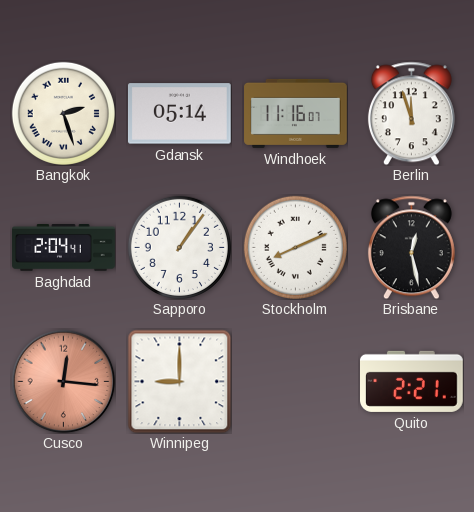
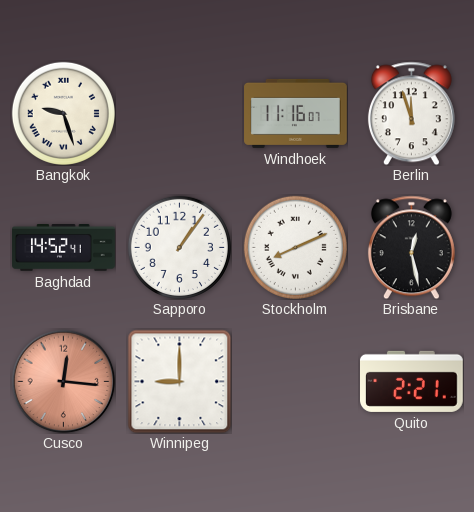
Bangkok: 2:27 -> 9:27
Gdansk: 05:14 -> none
Baghdad: 2:04 -> 14:52
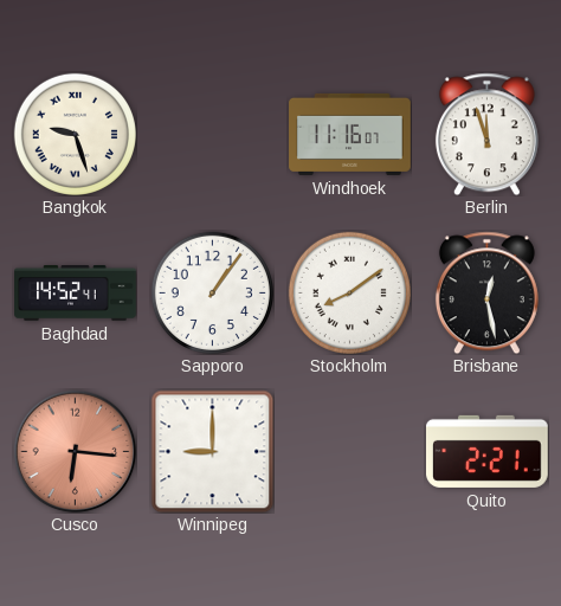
Stockholm: 8:11 -> 8:09
Cusco: 12:16 -> 6:16
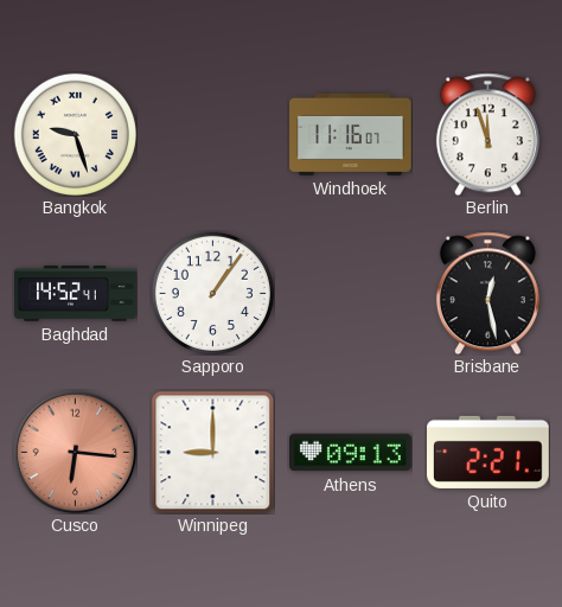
Stockholm: 8:09 -> none
Athens: none -> 09:13
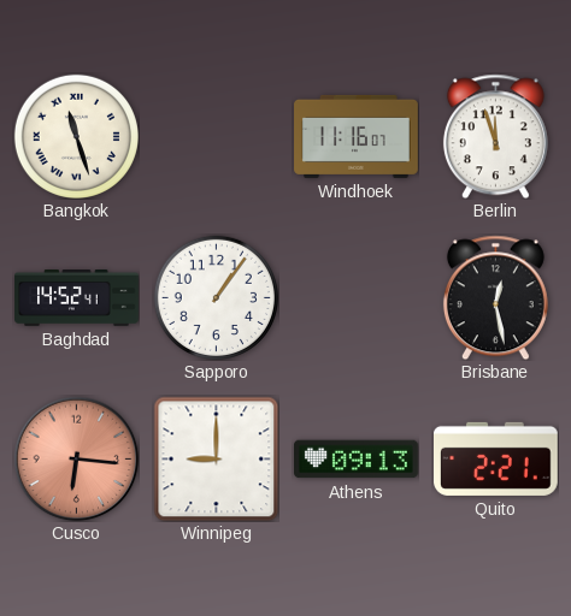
Bangkok: 9:27 -> 11:27
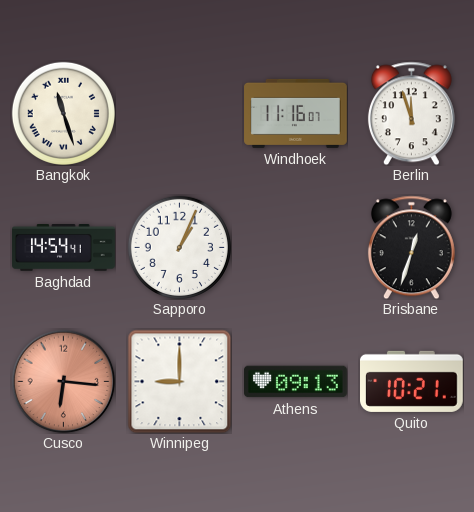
Baghdad: 14:52 -> 14:54
Sapporo: 1:06 -> 1:04
Brisbane: 12:28 -> 12:33
Quito: 2:21 -> 10:21
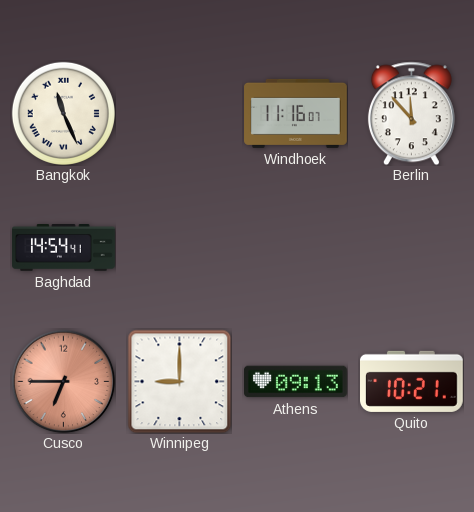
Bangkok: 11:27 -> 11:26
Berlin: 11:57 -> 11:53
Sapporo: 1:04 -> none
Brisbane: 12:33 -> none
Cusco: 6:16 -> 6:45
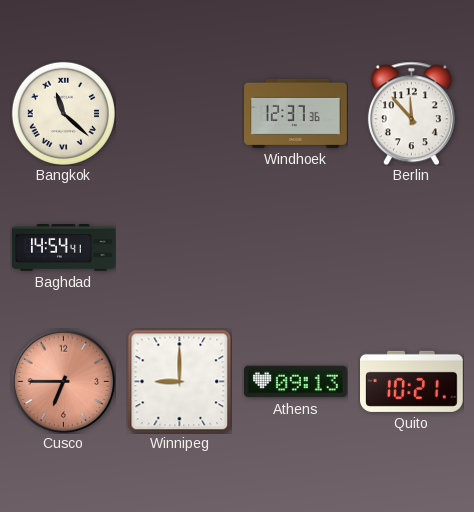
Bangkok: 11:26 -> 11:22
Windhoek: 11:16 -> 12:37
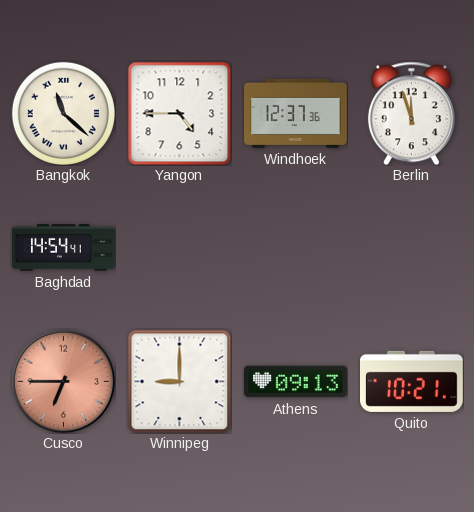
Yangon: none -> 4:45
Berlin: 11:53 -> 11:57
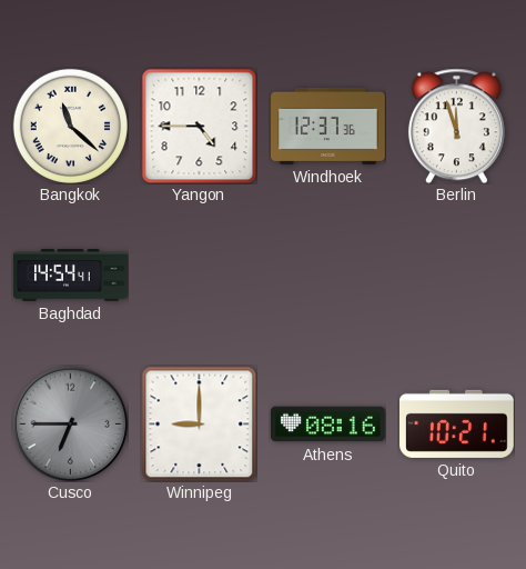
Cusco dial: salmon -> grey
Athens: 09:13 -> 08:16
